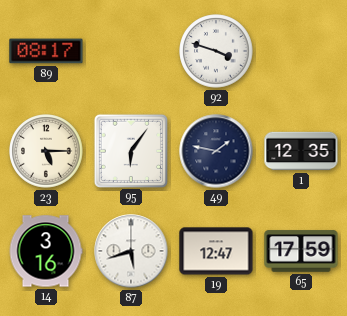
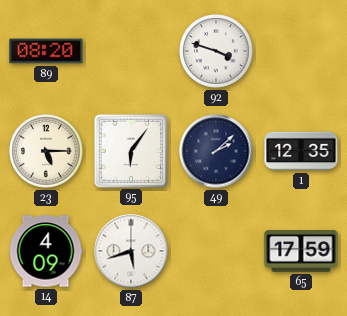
89: 08:17 -> 08:20
49: 1:47 -> 2:08
14: 3:16 -> 4:09
19: 12:47 -> none
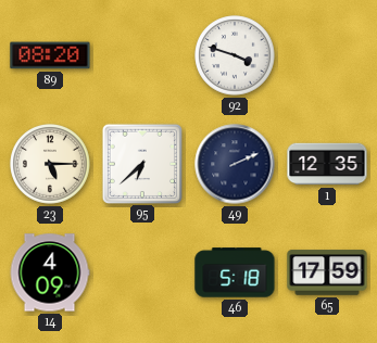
95: 6:06 -> 6:38
49: 2:08 -> 2:11
87: 5:42 -> none
46: none -> 5:18
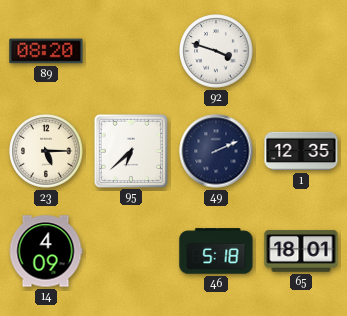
65: 17:59 -> 18:01
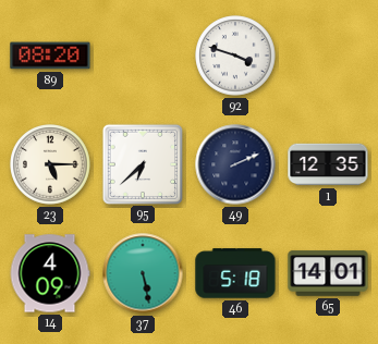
37: none -> 5:28
65: 18:01 -> 14:01
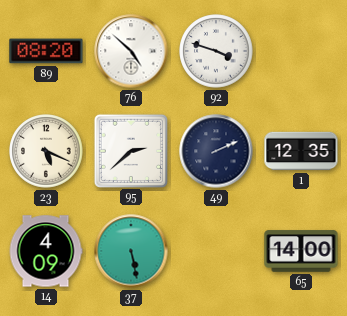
76: none -> 4:52
23: 5:15 -> 5:19
95: 6:38 -> 2:38
46: 5:18 -> none
65: 14:01 -> 14:00
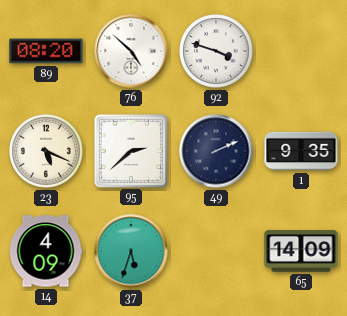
1: 12:35 -> 9:35
37: 5:28 -> 5:33
65: 14:00 -> 14:09
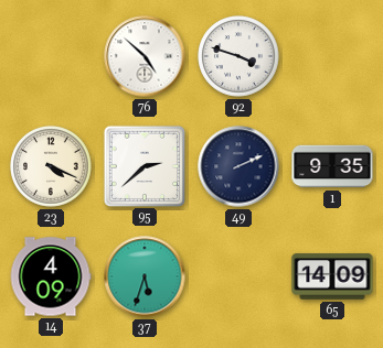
89: 08:20 -> none
23: 5:19 -> 4:19
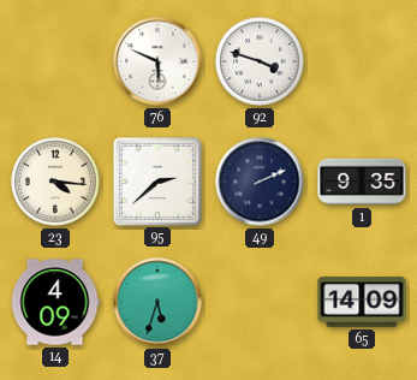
76: 4:52 -> 5:49
23: 4:19 -> 4:16
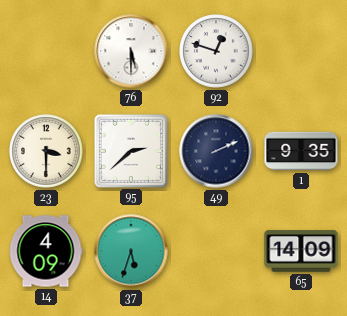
76: 5:49 -> 5:30
92: 3:48 -> 12:48
23: 4:16 -> 3:30
